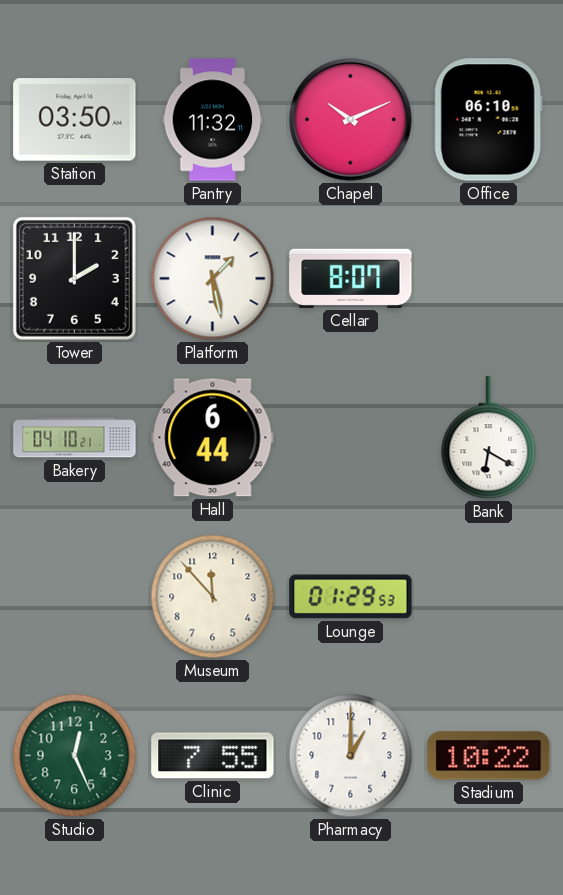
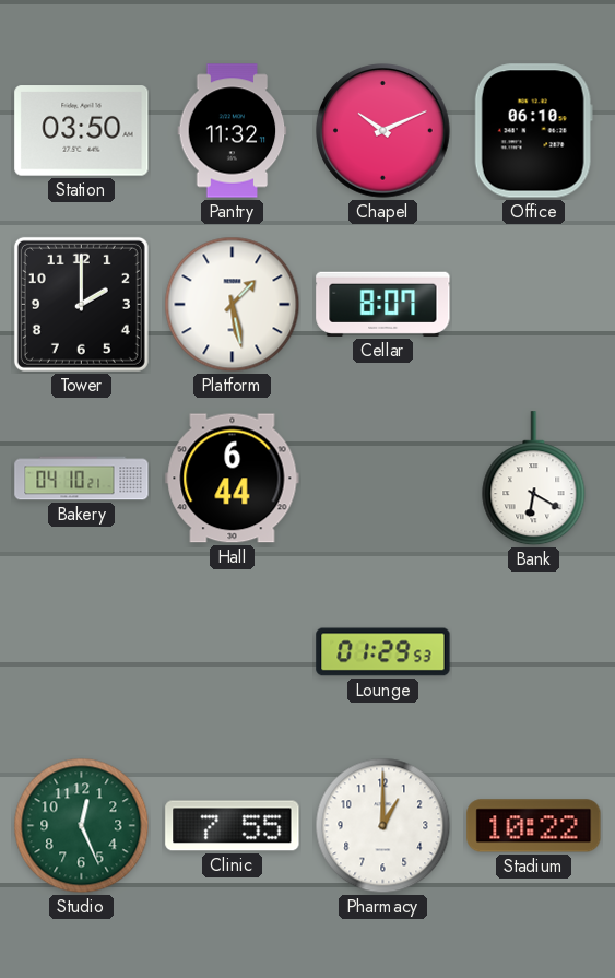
Museum: 11:53 -> none
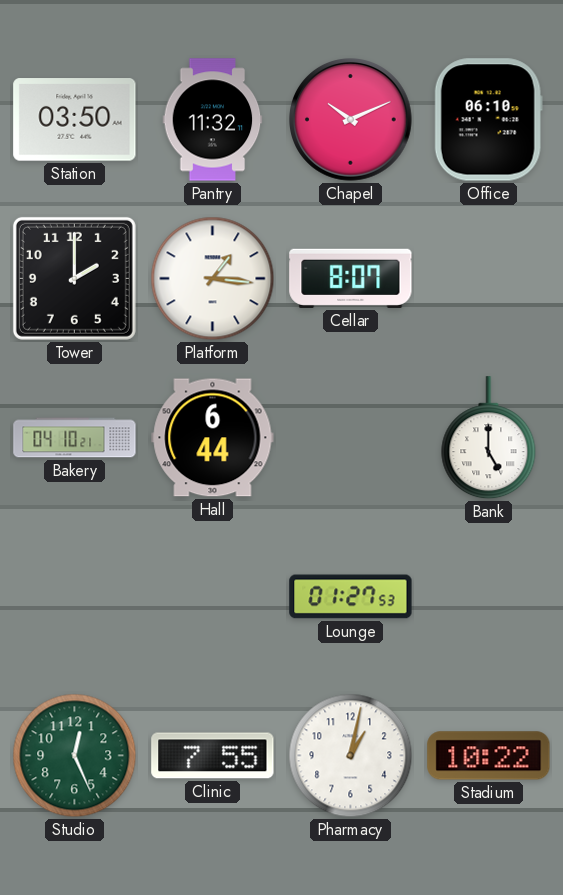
Platform: 1:28 -> 1:16
Bank: 6:20 -> 5:00
Lounge: 01:29 -> 01:27
Pharmacy: 1:00 -> 1:02
